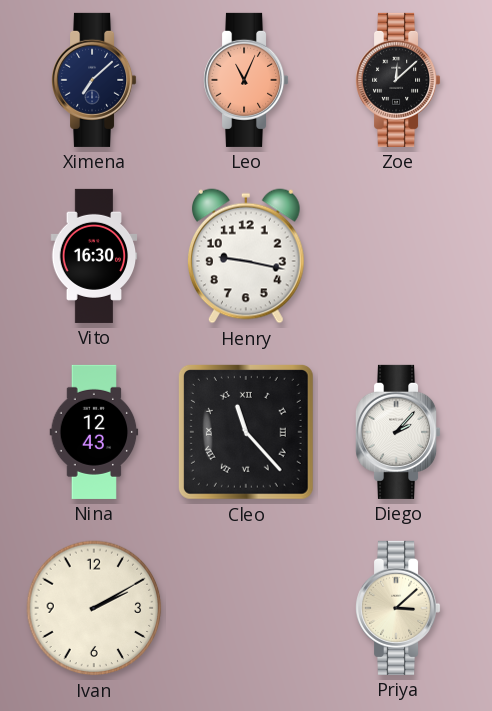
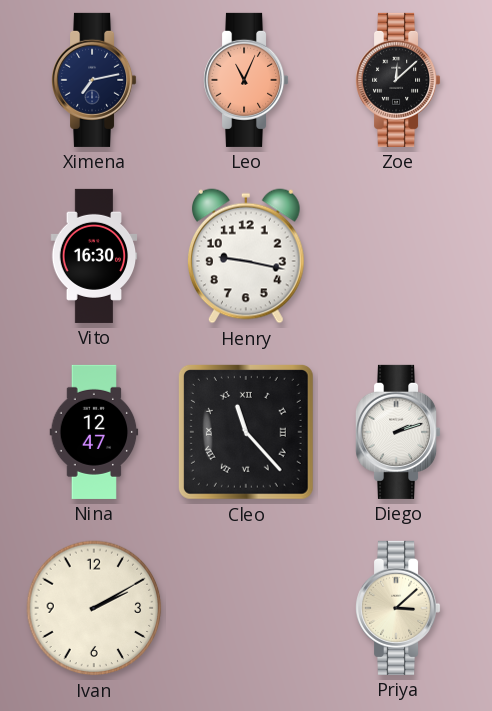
Ximena: 7:08 -> 7:13
Nina: 12:43 -> 12:47
Diego: 2:07 -> 2:12
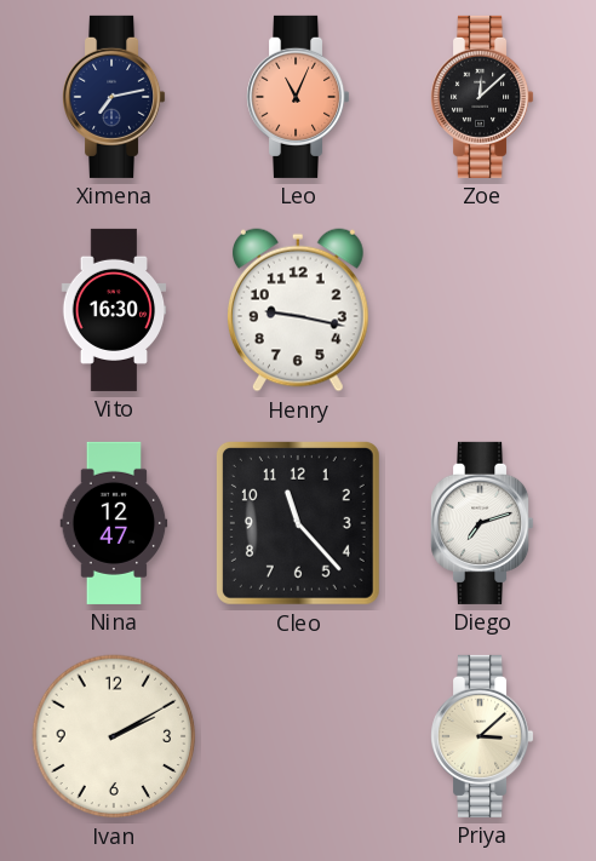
Cleo numerals: Roman -> Arabic
Diego: 2:12 -> 7:12
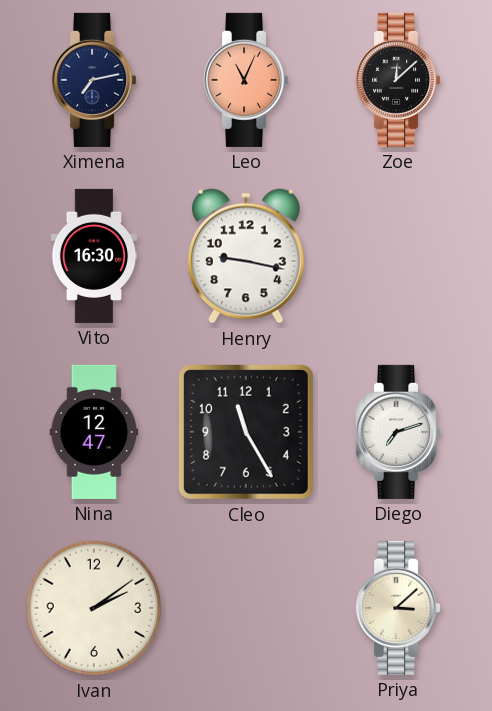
Cleo: 11:23 -> 11:25
Ivan: 2:10 -> 2:09
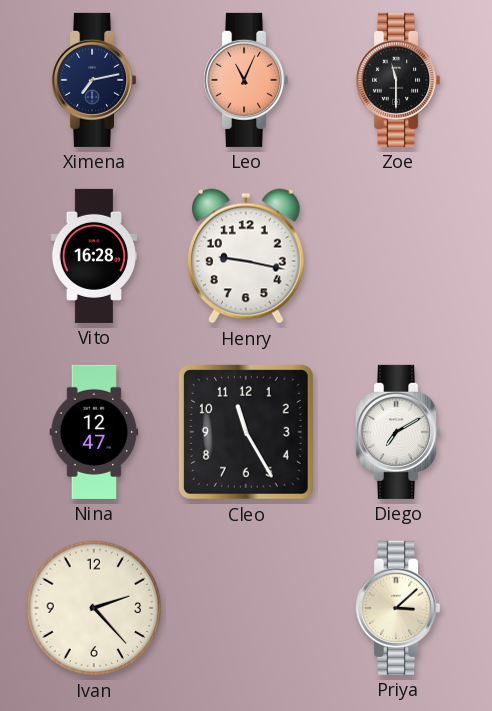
Zoe: 12:08 -> 11:30
Vito: 16:30 -> 16:28
Diego: 7:12 -> 7:10
Ivan: 2:09 -> 2:23
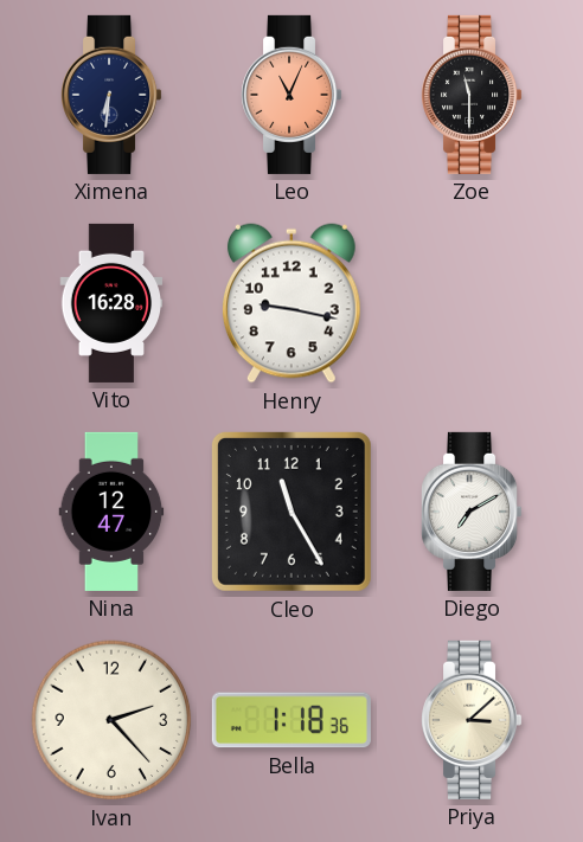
Ximena: 7:13 -> 6:31
Bella: none -> 1:18
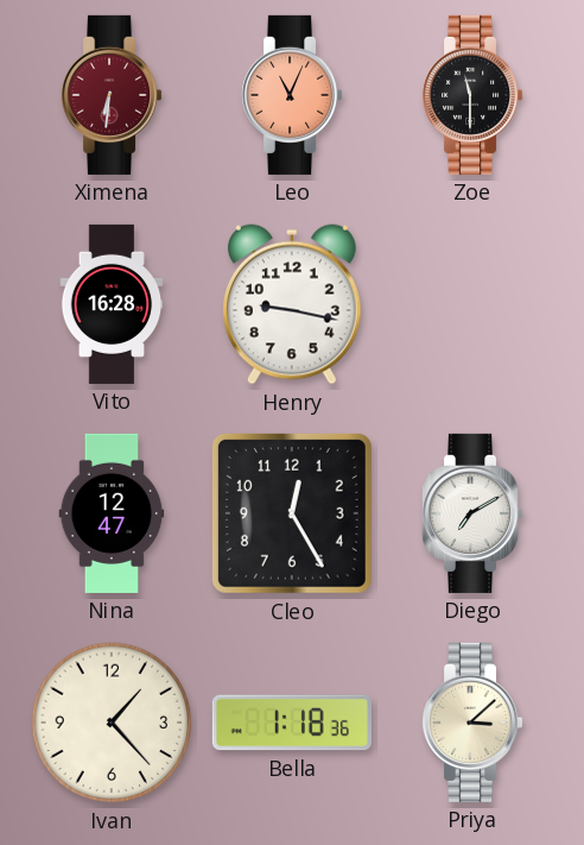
Ximena dial: navy -> burgundy
Cleo: 11:25 -> 12:25
Ivan: 2:23 -> 1:23
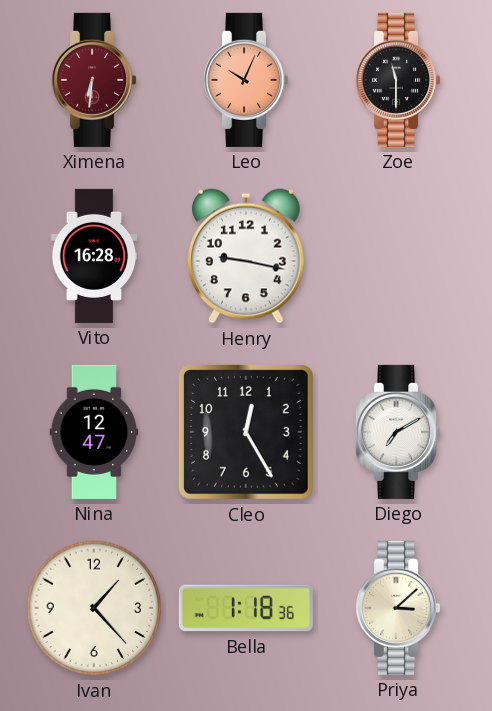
Leo: 11:04 -> 10:04
